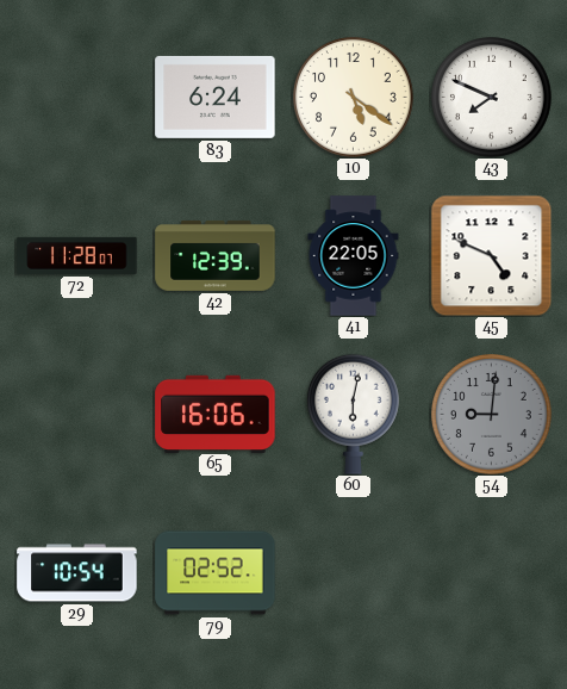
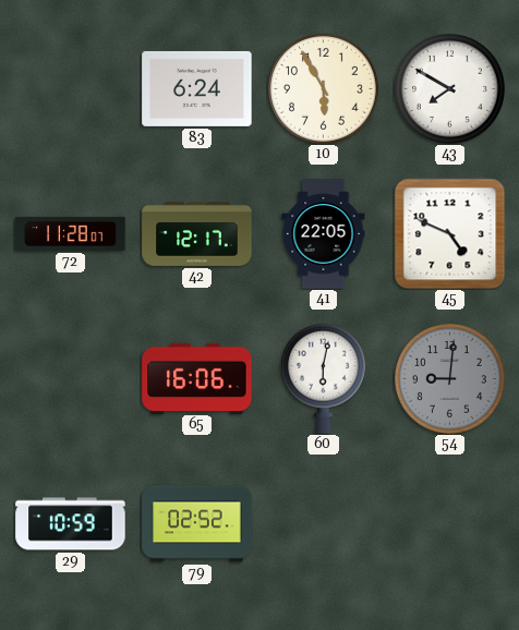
10: 5:21 -> 5:55
43: 7:49 -> 7:50
42: 12:39 -> 12:17
29: 10:54 -> 10:59
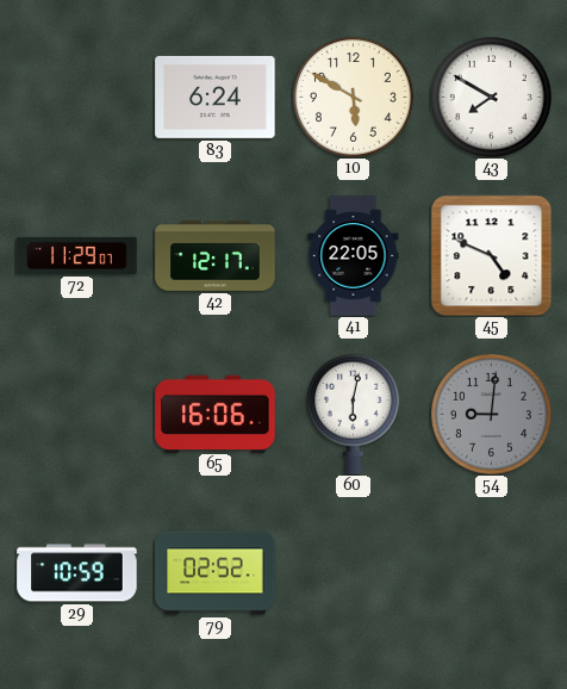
10: 5:55 -> 5:50
72: 11:28 -> 11:29
